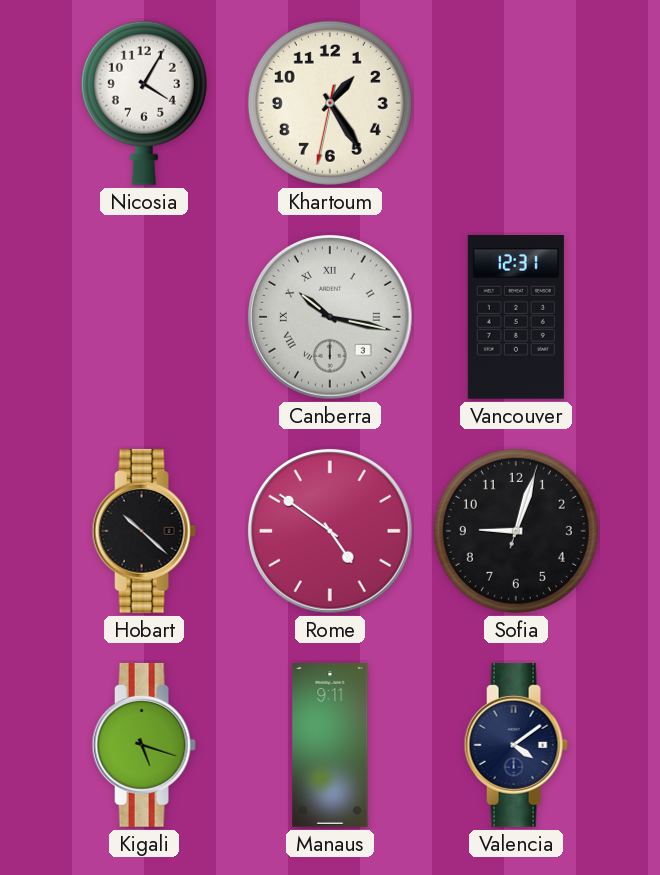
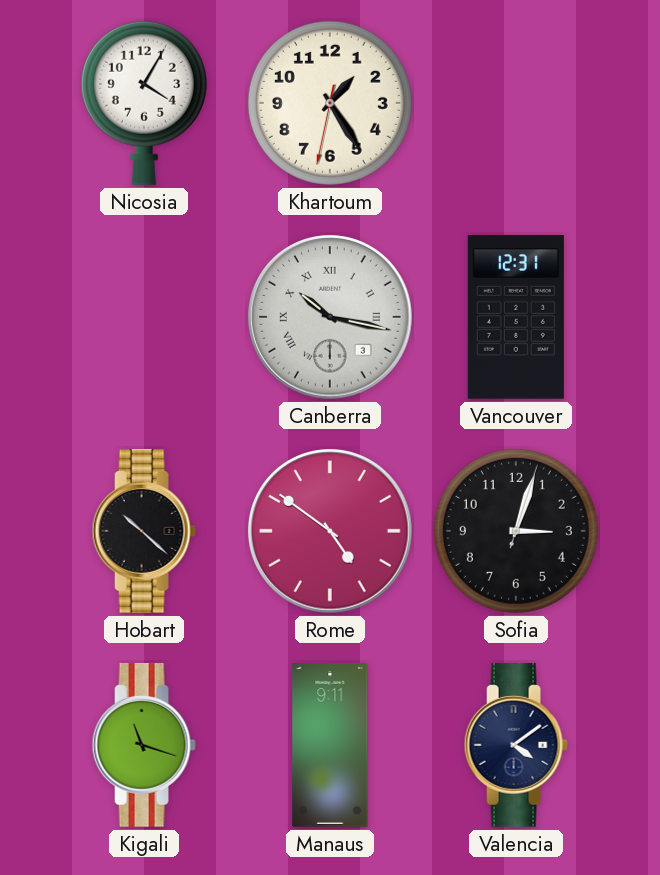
Sofia: 9:03 -> 3:03
Kigali: 5:18 -> 11:18
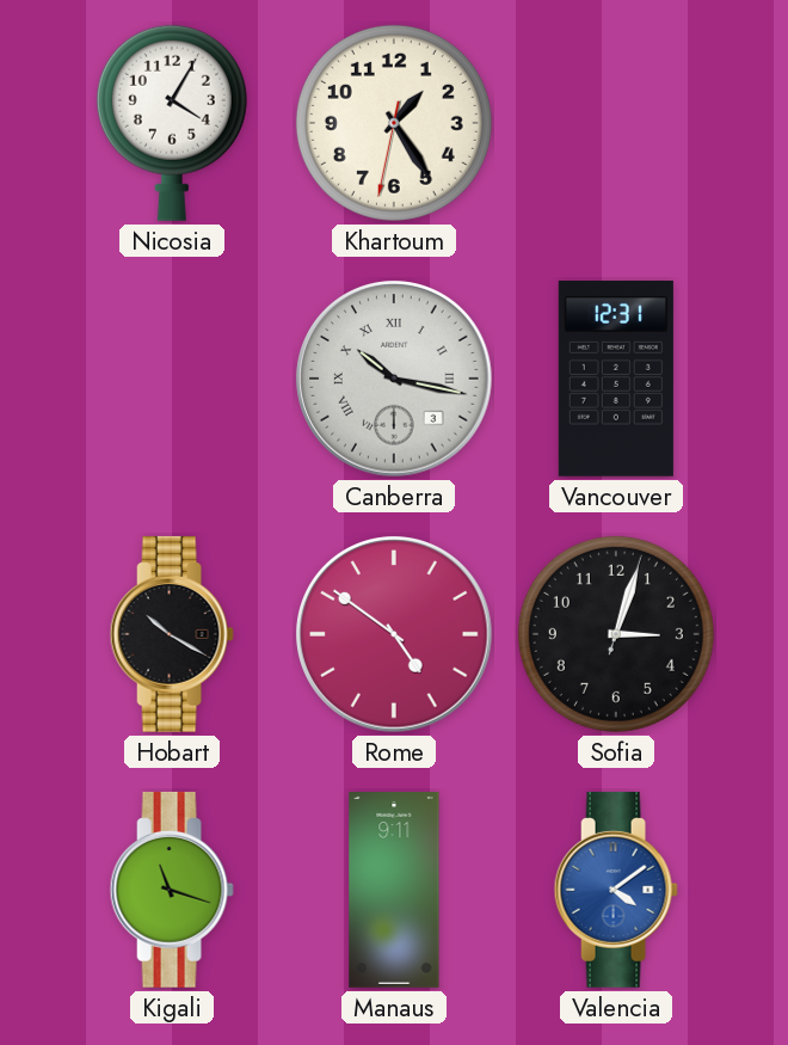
Hobart: 10:22 -> 10:20
Valencia dial: navy -> blue
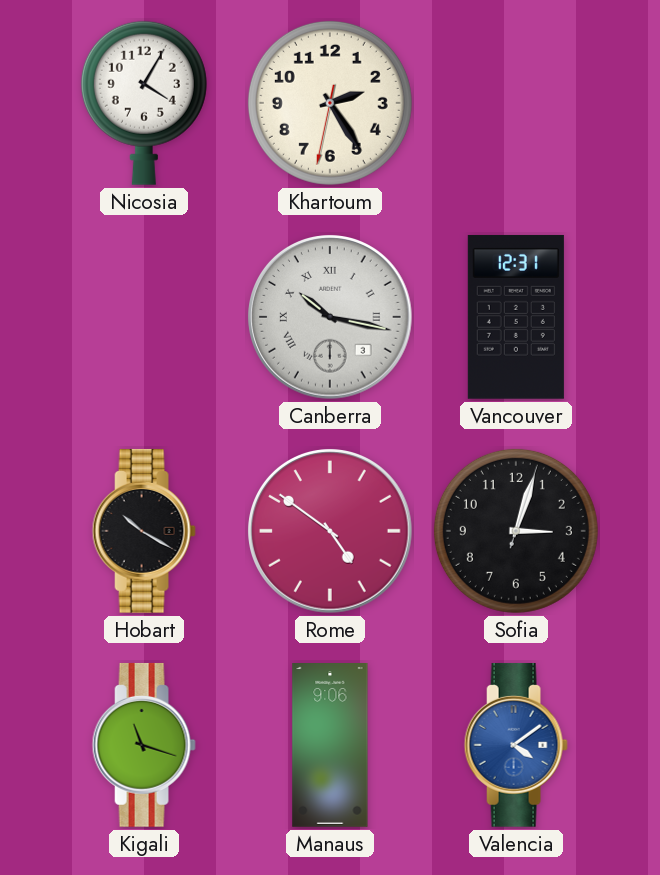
Khartoum: 1:24 -> 2:24
Manaus: 9:11 -> 9:06
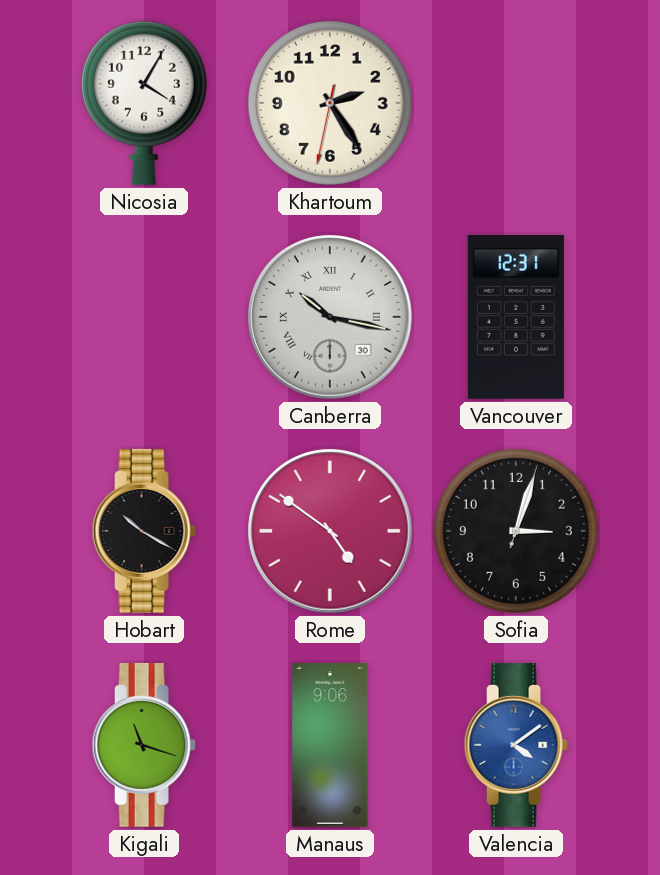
Canberra date: 3 -> 30
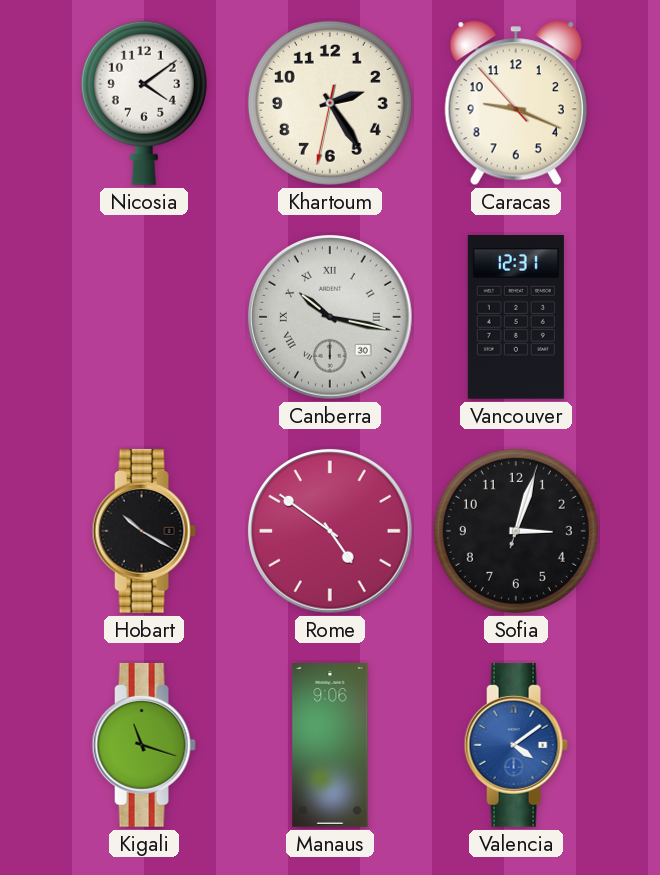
Nicosia: 4:05 -> 4:09
Caracas: none -> 9:18
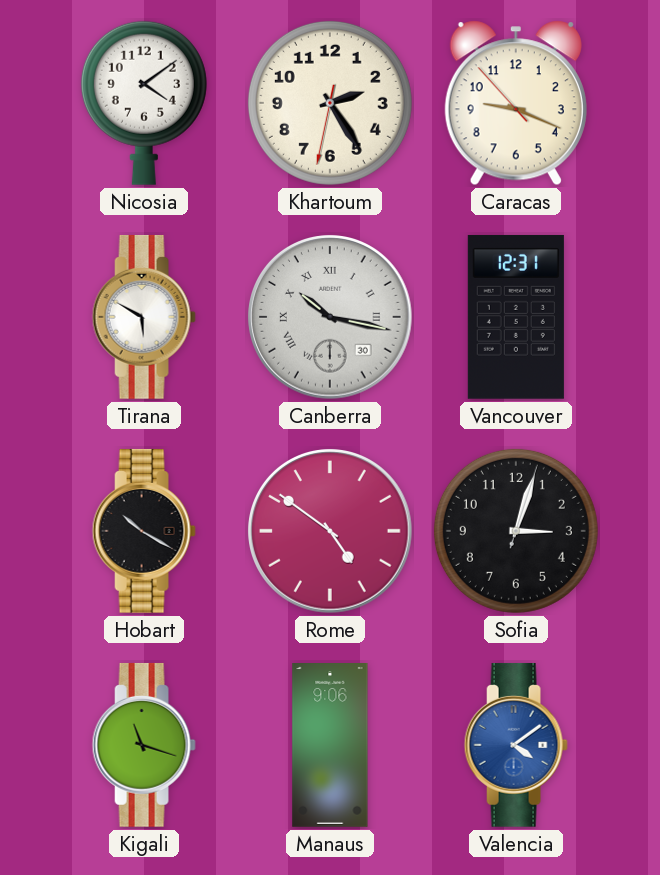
Tirana: none -> 5:50
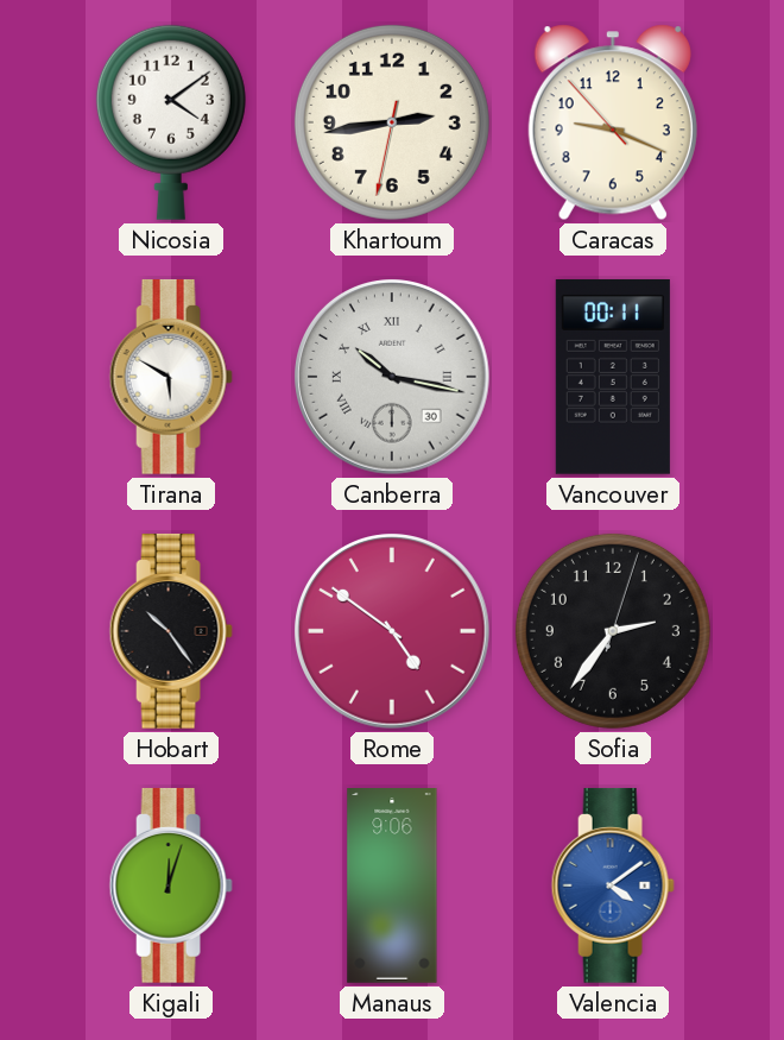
Khartoum: 2:24 -> 2:43
Vancouver: 12:31 -> 00:11
Hobart: 10:20 -> 10:24
Sofia: 3:03 -> 2:36
Kigali: 11:18 -> 12:03
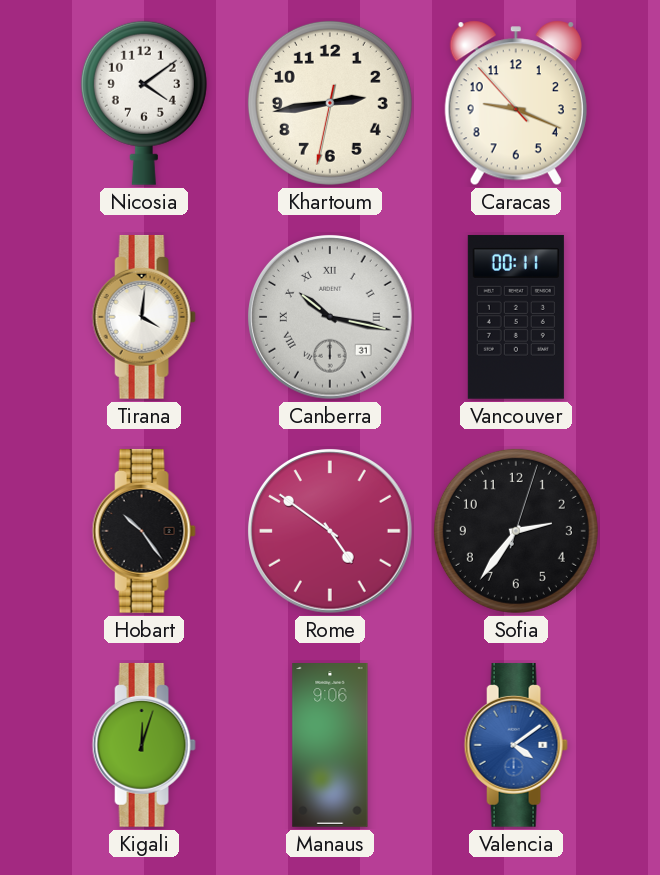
Tirana: 5:50 -> 4:01
Canberra date: 30 -> 31
